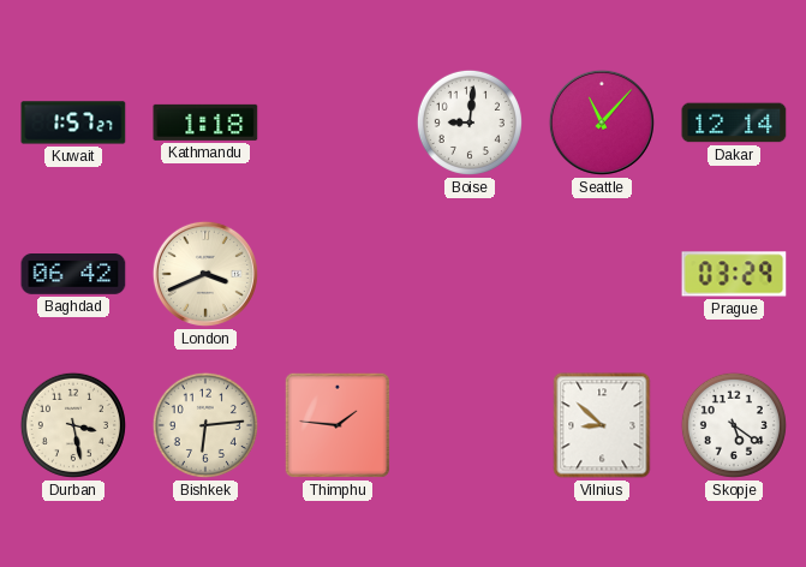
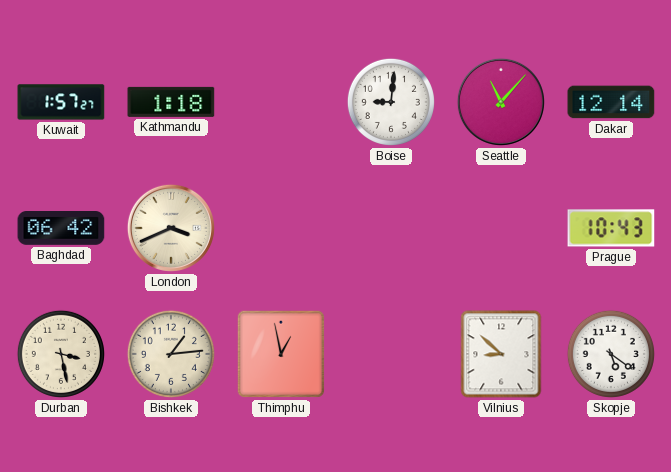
Prague: 03:29 -> 10:43
Bishkek: 6:14 -> 1:14
Thimphu: 1:46 -> 12:58
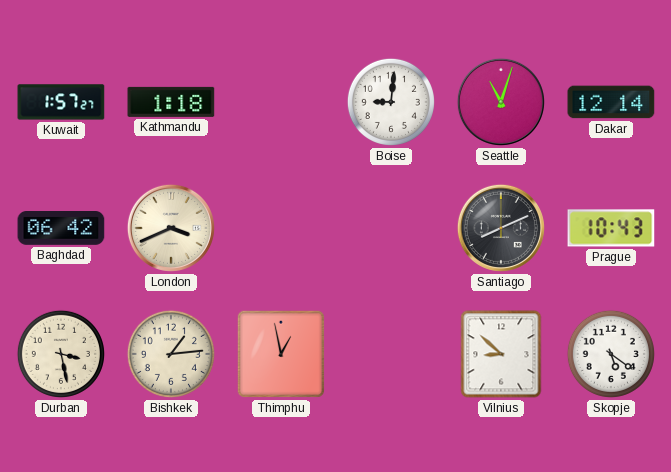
Seattle: 11:07 -> 11:03
Santiago: none -> 8:11
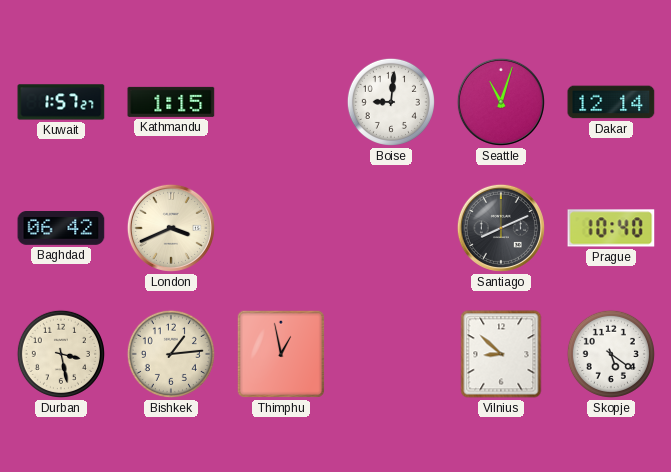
Kathmandu: 1:18 -> 1:15
Prague: 10:43 -> 10:40
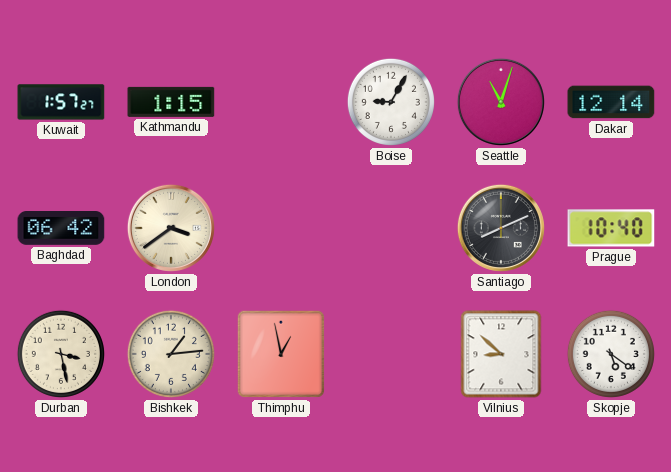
Boise: 9:01 -> 9:05
London: 3:41 -> 3:39
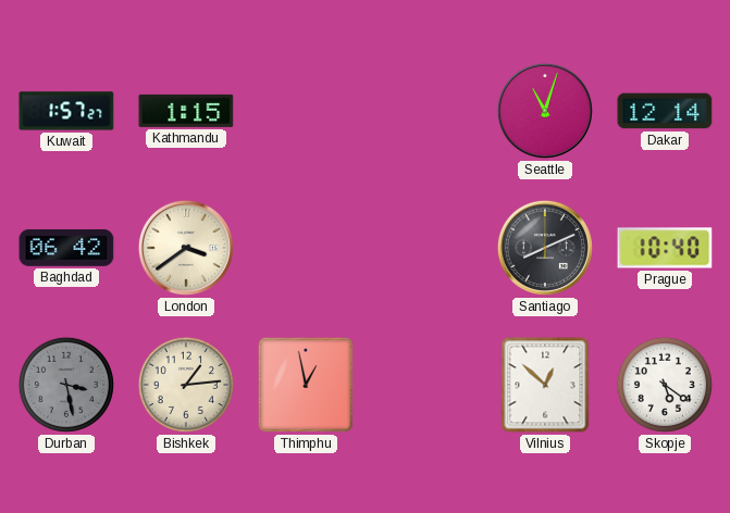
Boise: 9:05 -> none
Durban dial: cream -> grey
Vilnius: 8:52 -> 12:52
